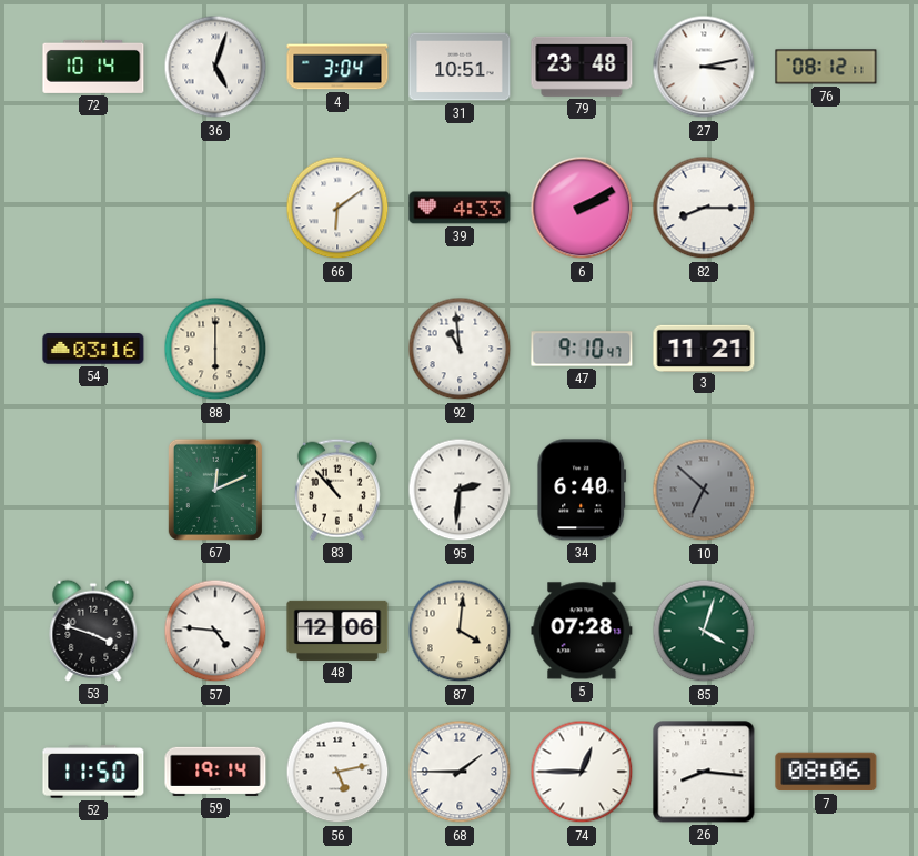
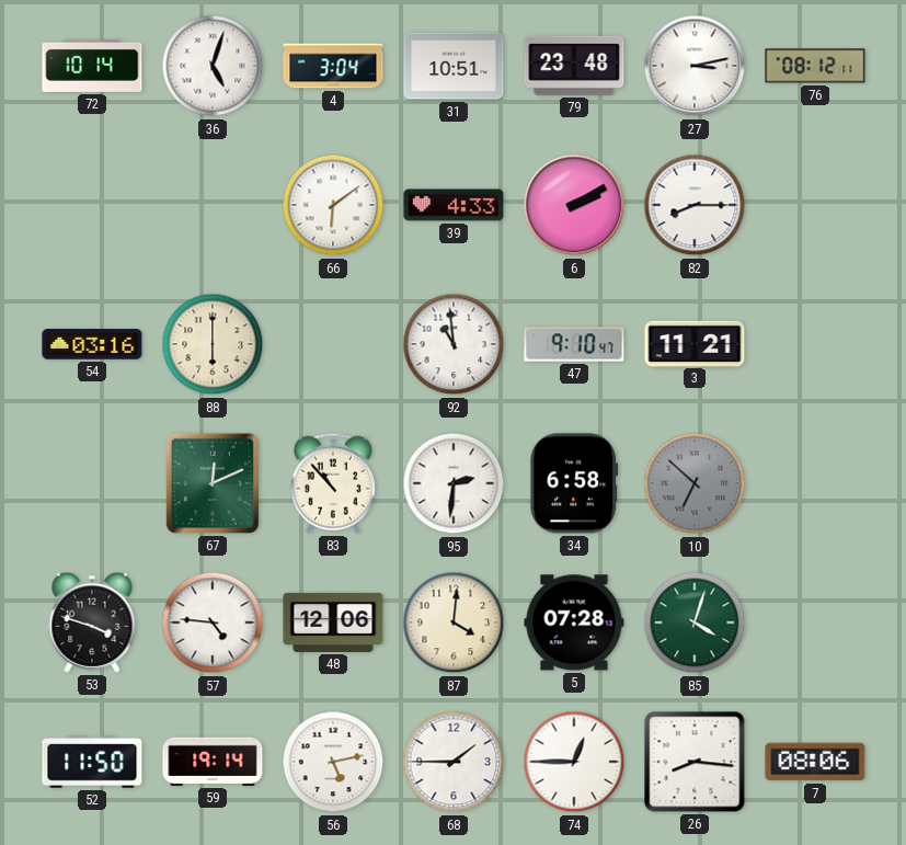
34: 6:40 -> 6:58
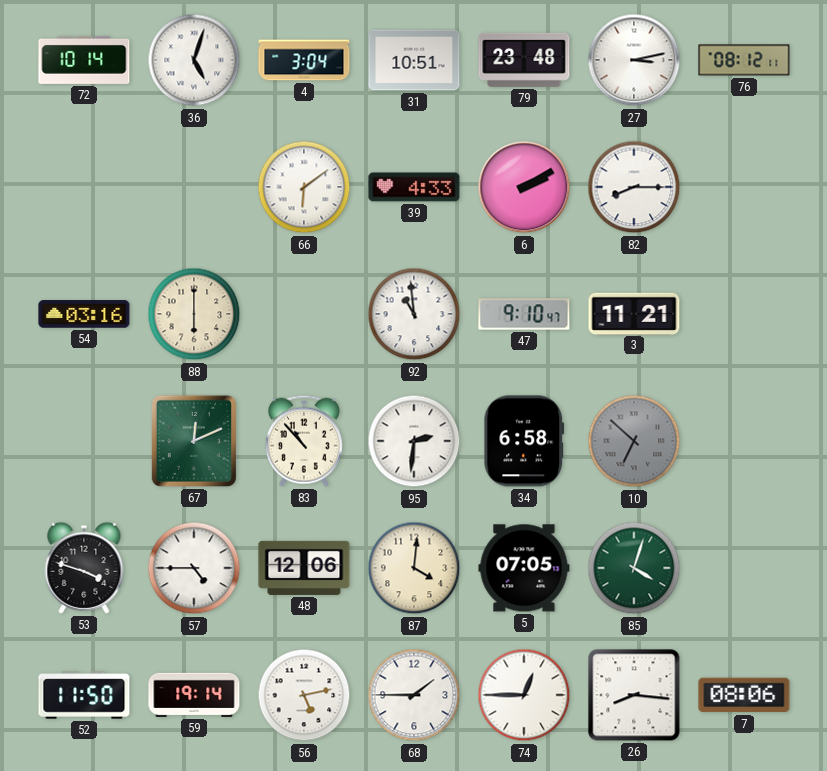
57: 4:46 -> 4:45
5: 07:28 -> 07:05
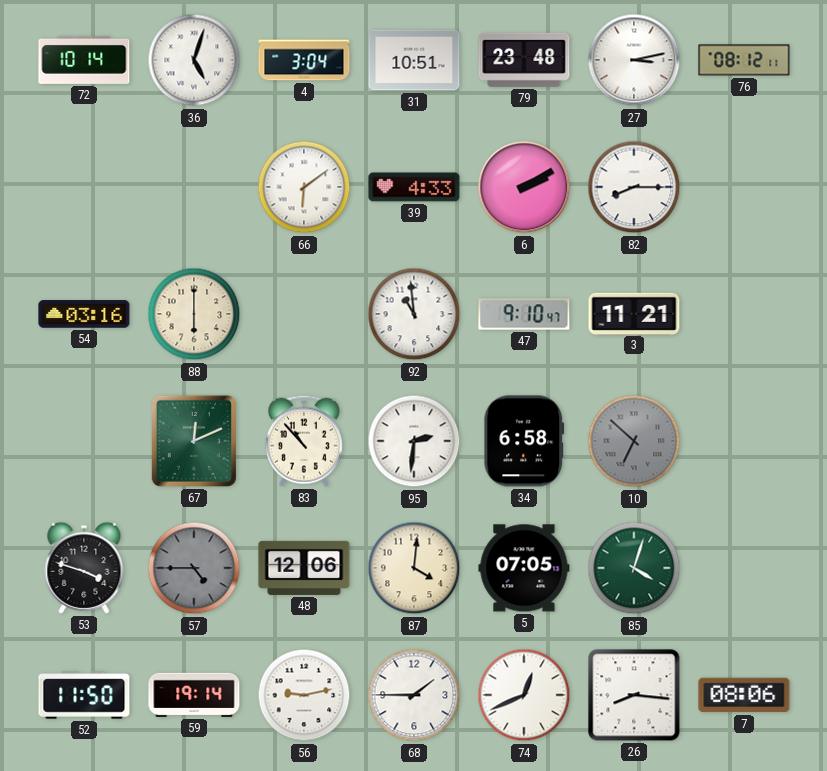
57 dial: white -> grey
56: 5:13 -> 9:13
74: 12:45 -> 12:41
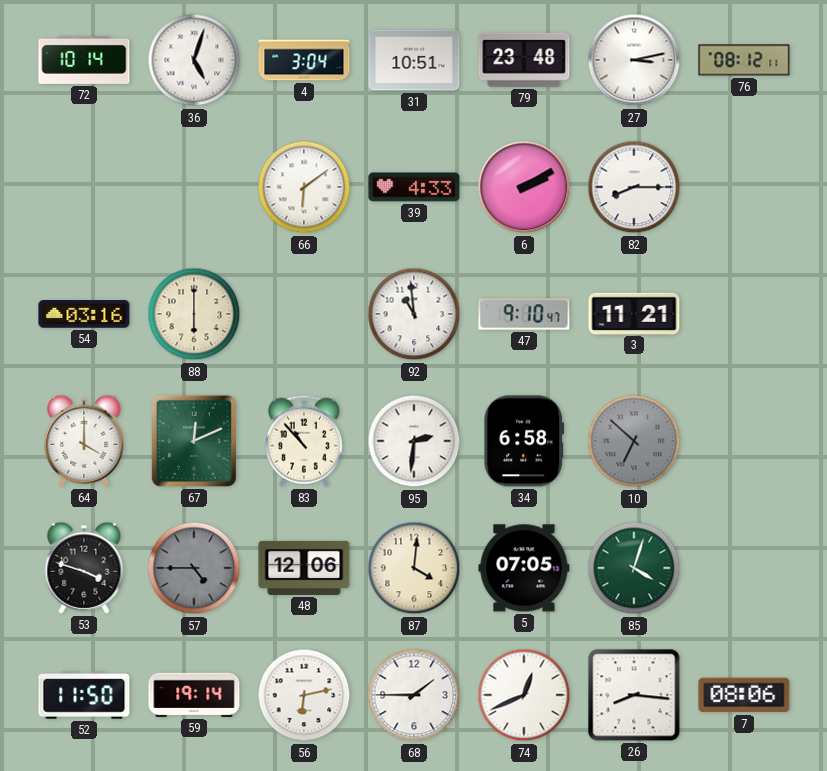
64: none -> 4:00
56: 9:13 -> 6:13
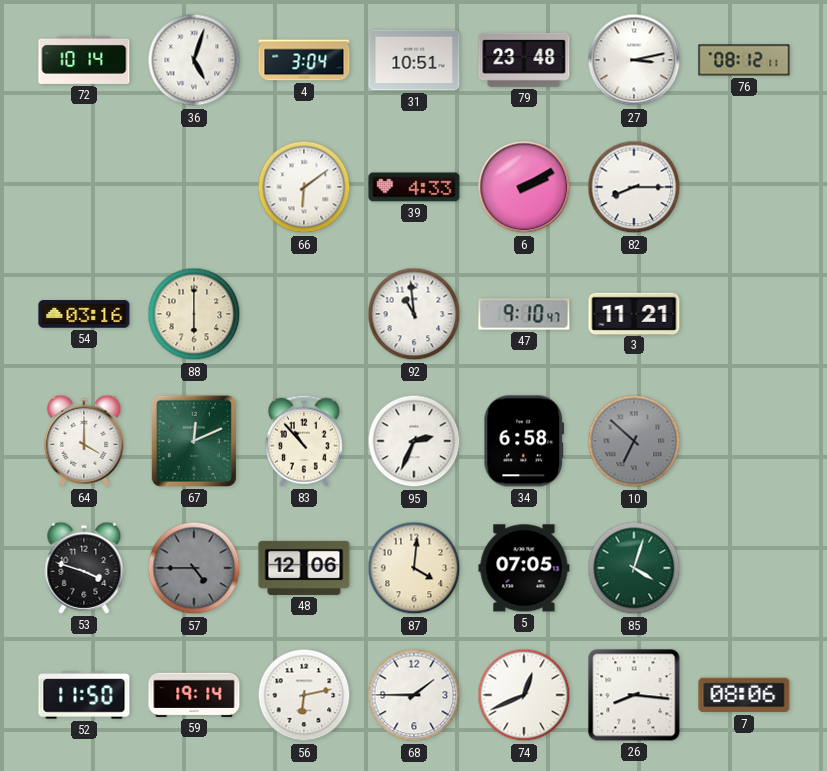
95: 2:31 -> 2:34
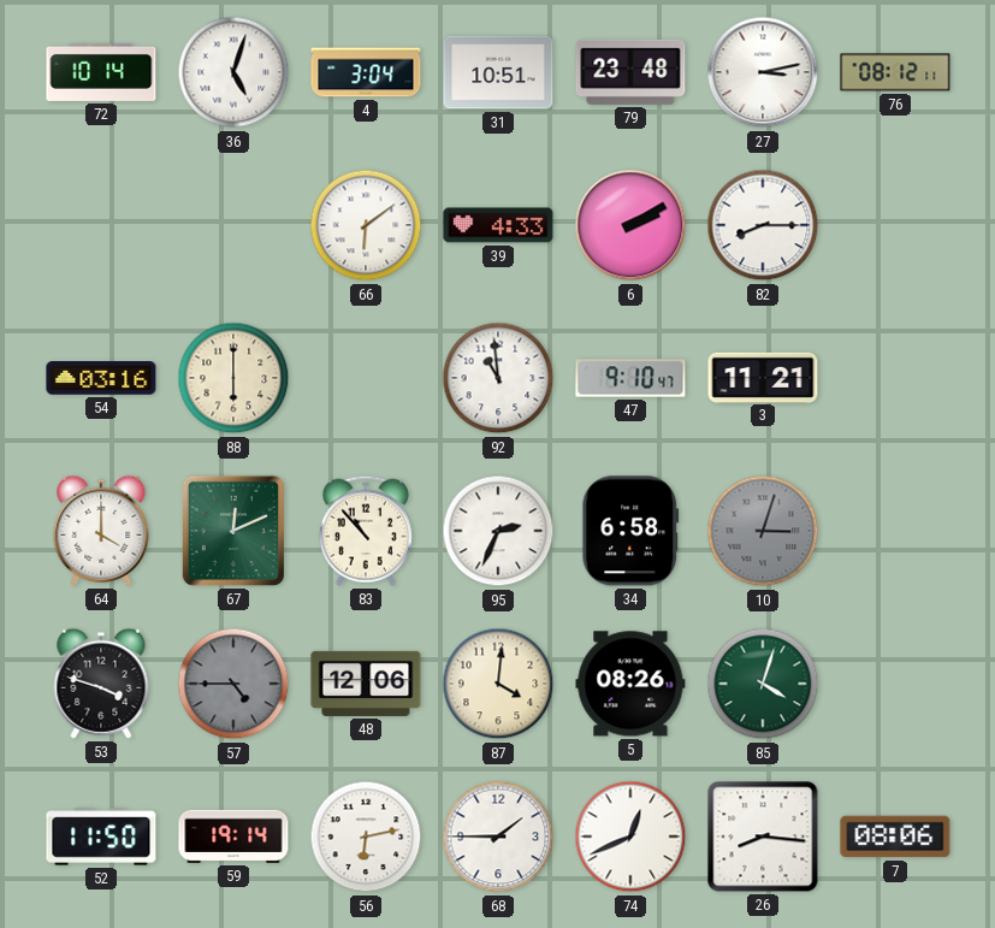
10: 6:52 -> 3:03
5: 07:05 -> 08:26
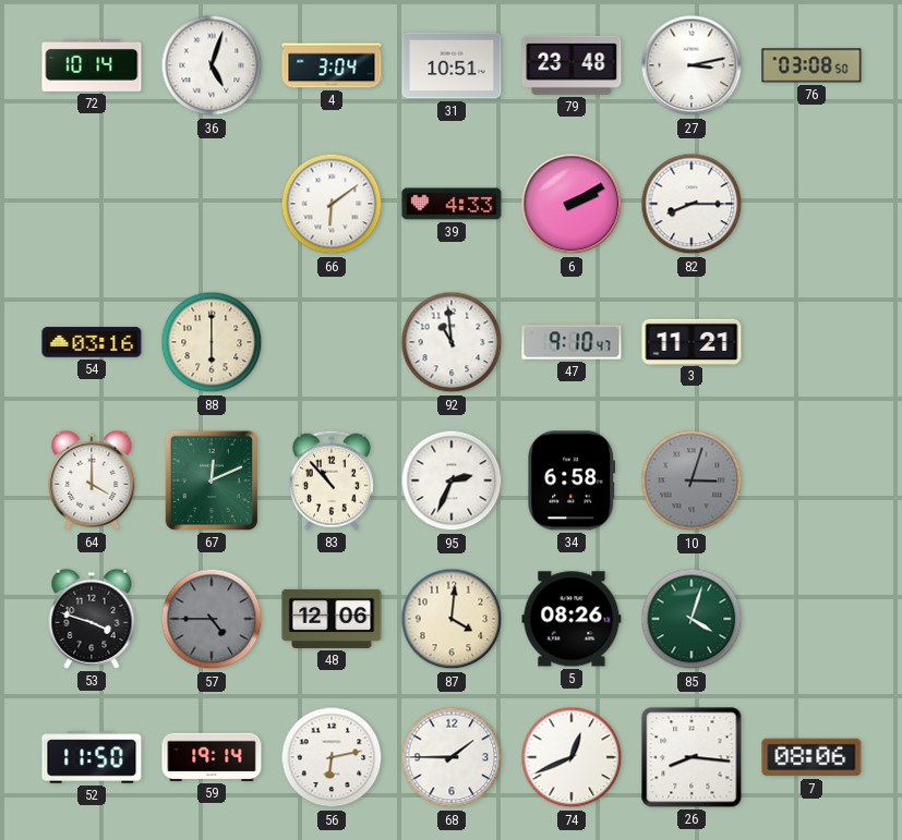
76: 08:12 -> 03:08
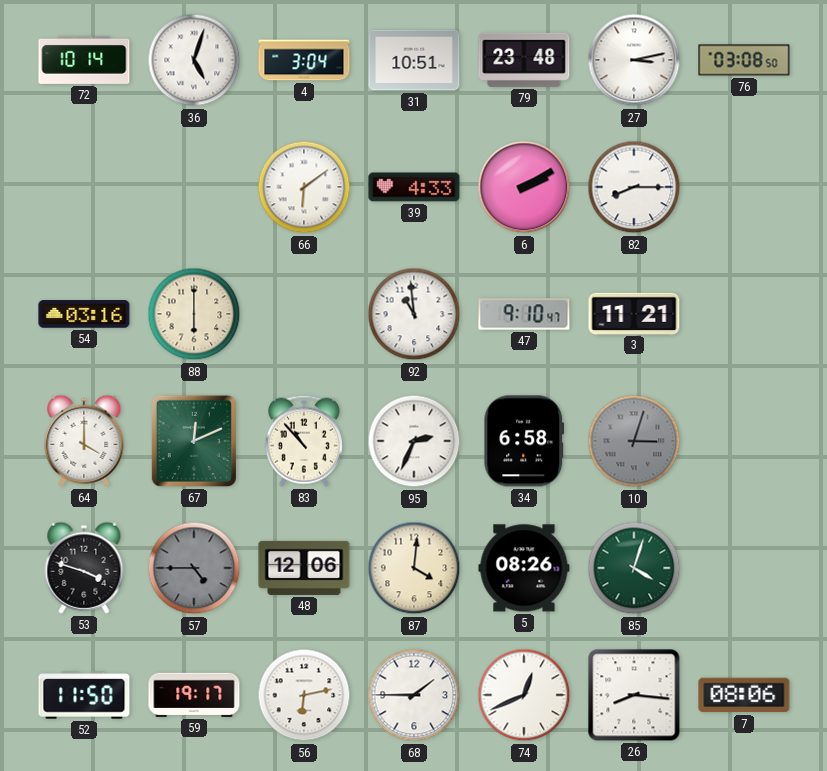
59: 19:14 -> 19:17
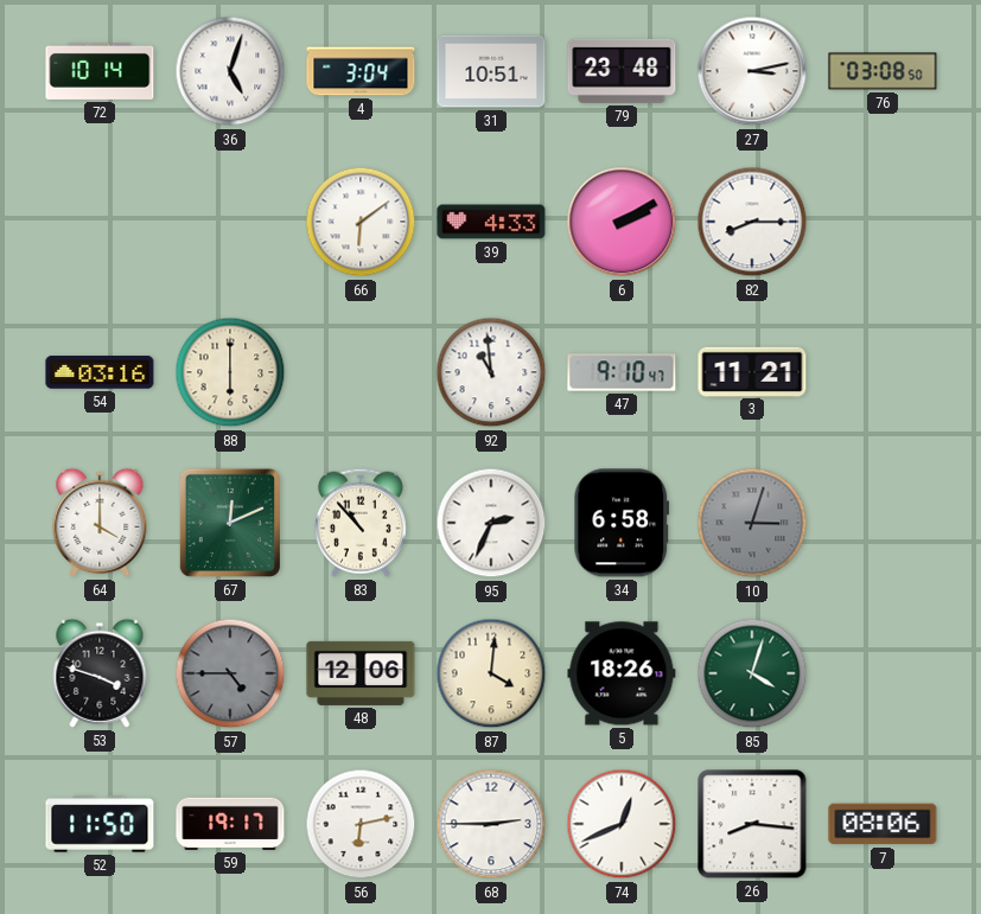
5: 08:26 -> 18:26
68: 1:45 -> 2:45
